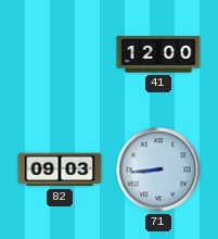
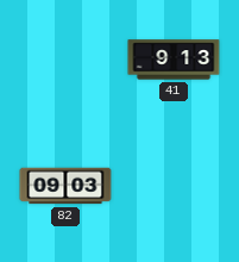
41: 12:00 -> 9:13
71: 8:44 -> none
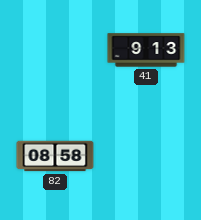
82: 09:03 -> 08:58
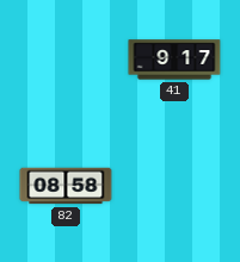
41: 9:13 -> 9:17
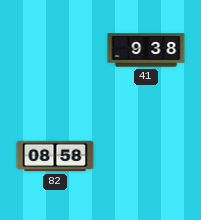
41: 9:17 -> 9:38
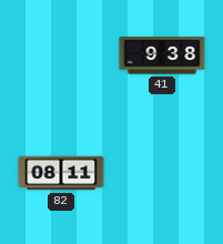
82: 08:58 -> 08:11
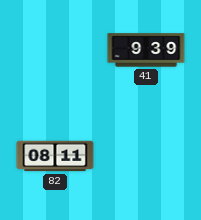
41: 9:38 -> 9:39
